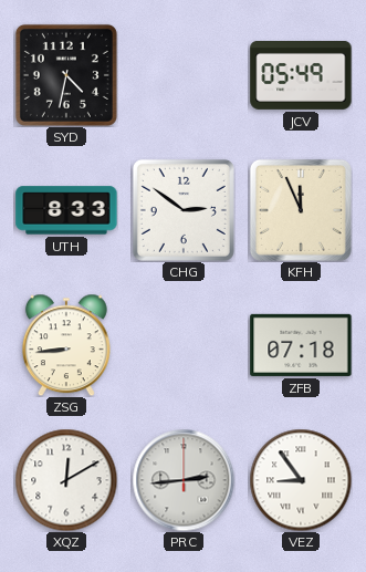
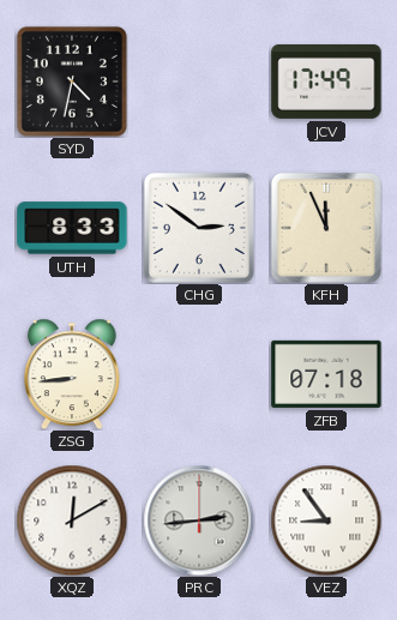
JCV: 05:49 -> 17:49
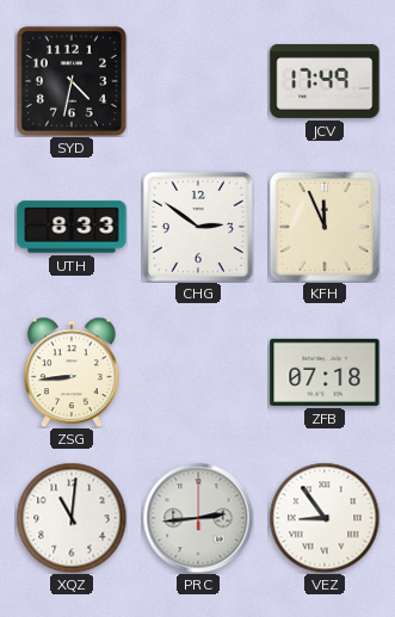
XQZ: 12:10 -> 11:01
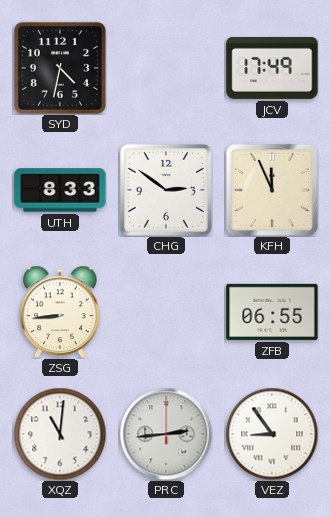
ZFB: 07:18 -> 06:55
